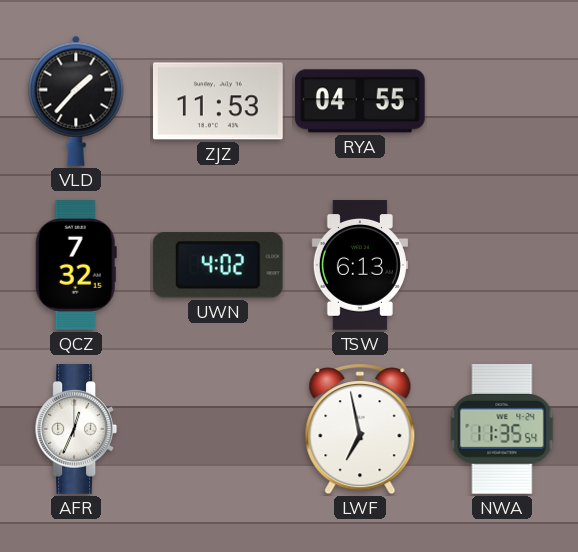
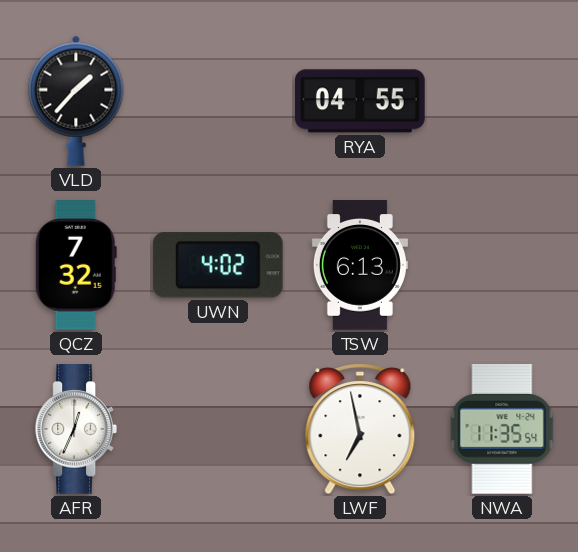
ZJZ: 11:53 -> none
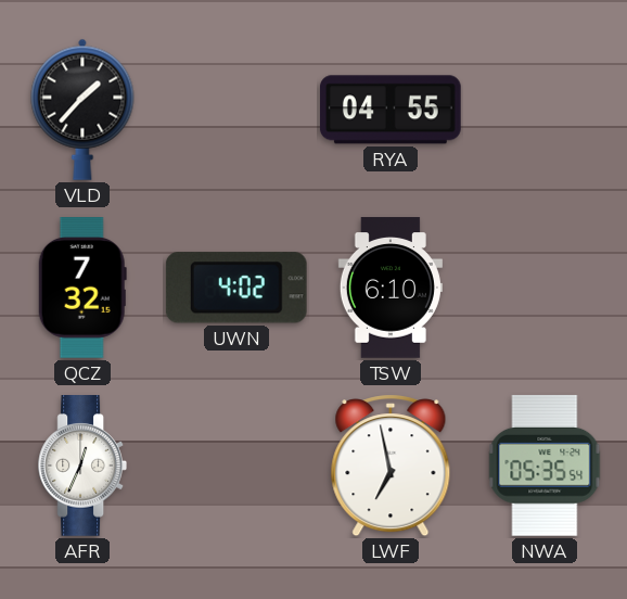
TSW: 6:13 -> 6:10
NWA: 11:35 -> 05:35
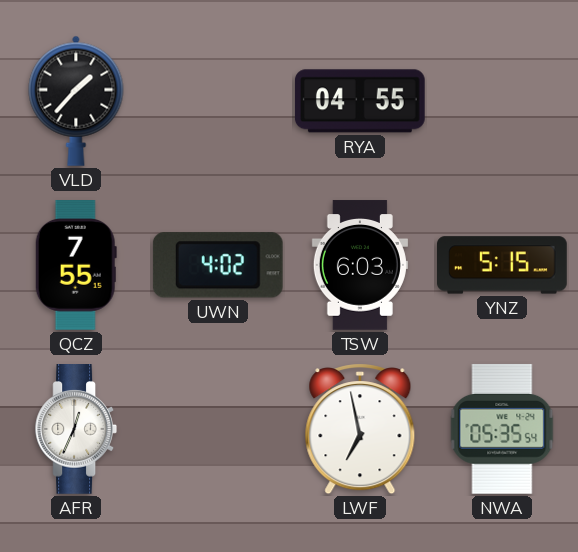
QCZ: 7:32 -> 7:55
TSW: 6:10 -> 6:03
YNZ: none -> 5:15
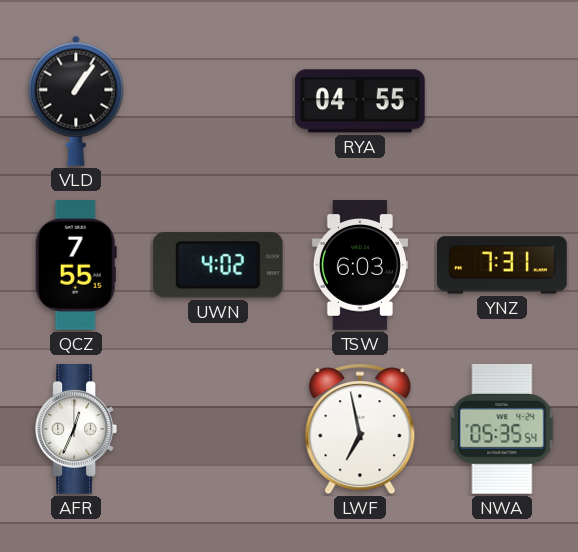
VLD: 1:37 -> 1:06
YNZ: 5:15 -> 7:31
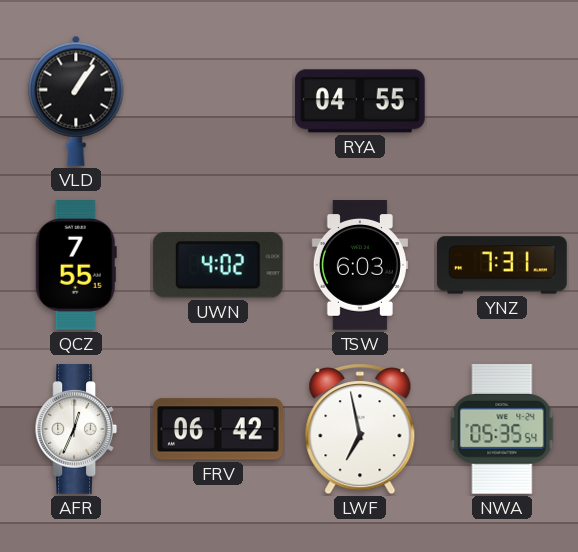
FRV: none -> 06:42
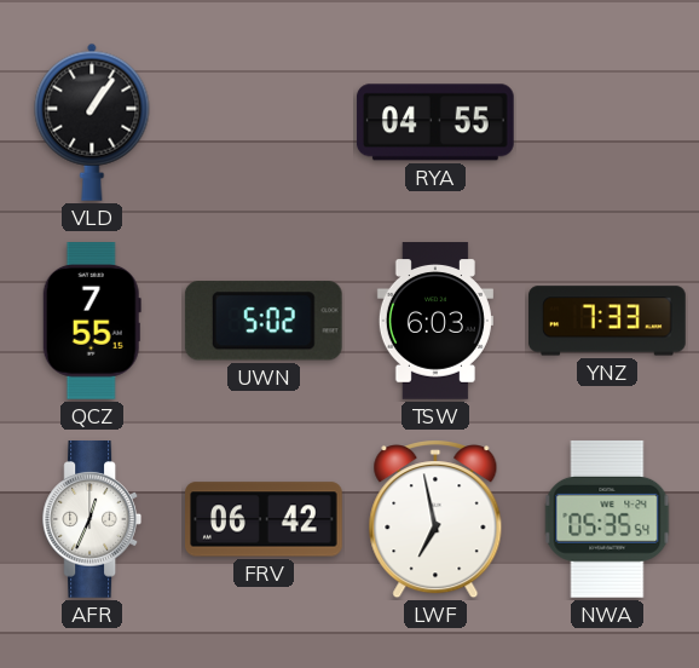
UWN: 4:02 -> 5:02
YNZ: 7:31 -> 7:33
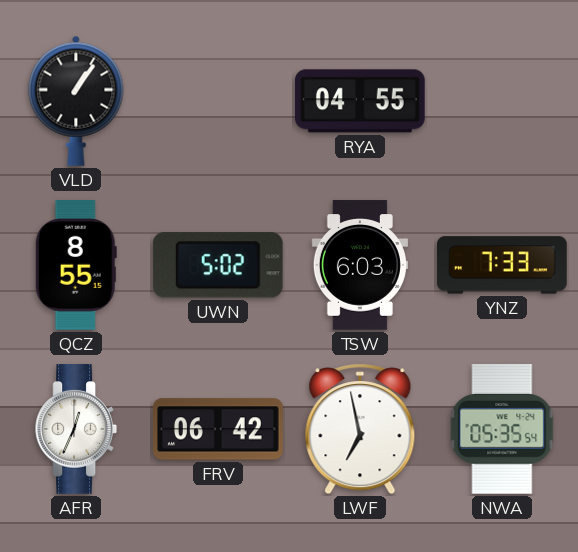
QCZ: 7:55 -> 8:55
